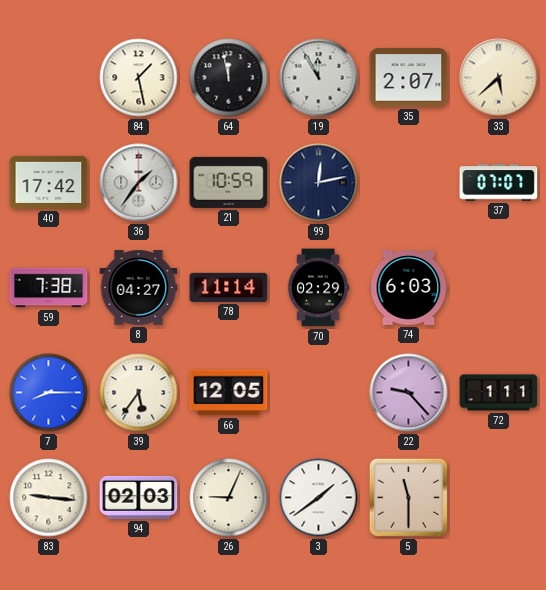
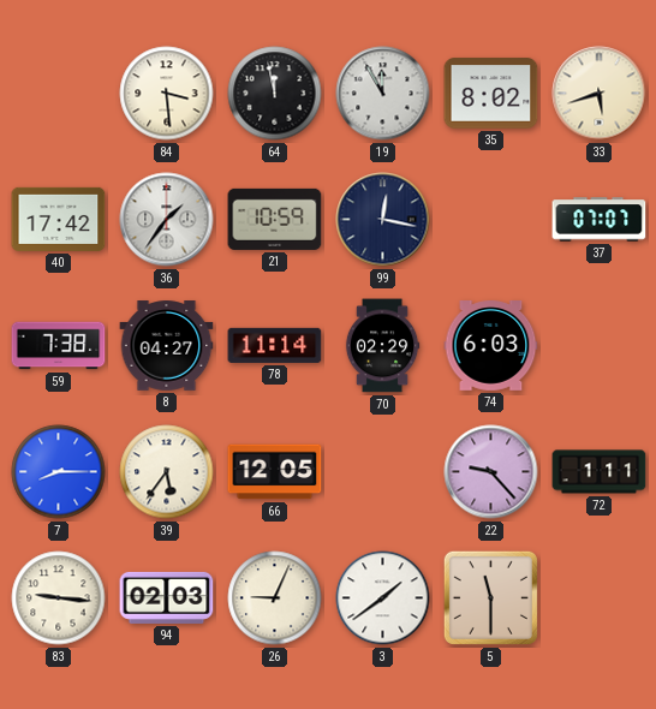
84: 1:28 -> 3:29
35: 2:07 -> 8:02
33: 5:38 -> 5:42
99: 12:13 -> 12:17
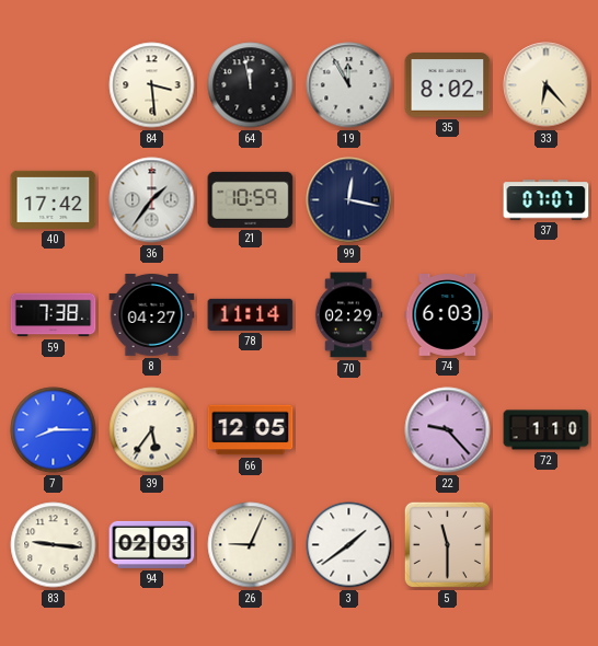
33: 5:42 -> 6:23
72: 1:11 -> 1:10
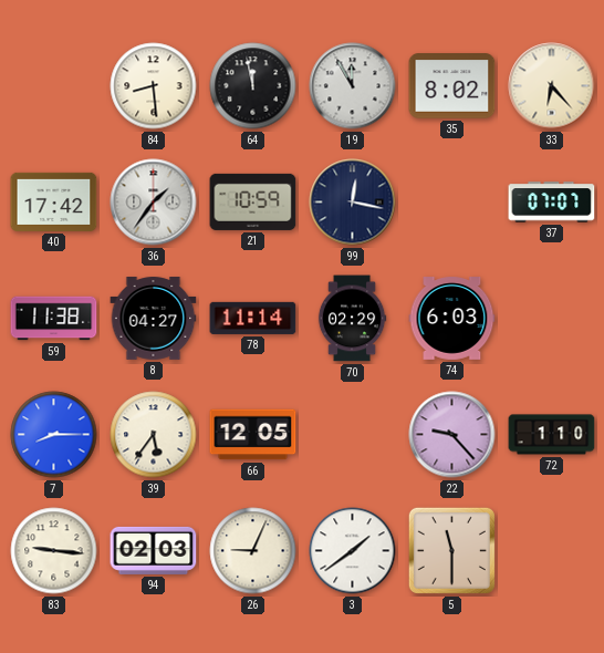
84: 3:29 -> 8:29
59: 7:38 -> 11:38
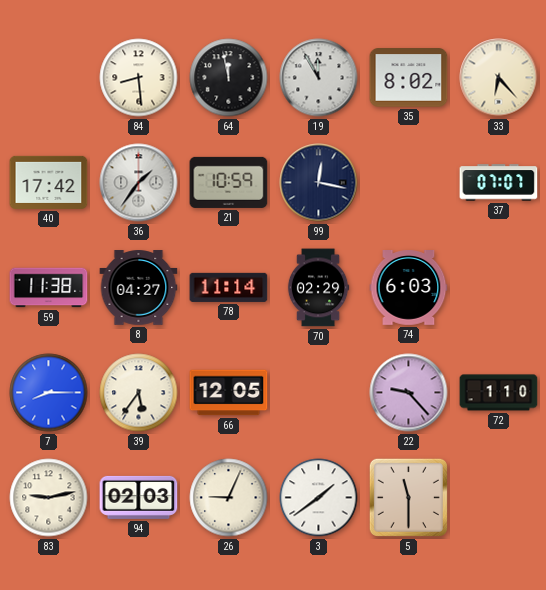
83: 9:16 -> 9:13
